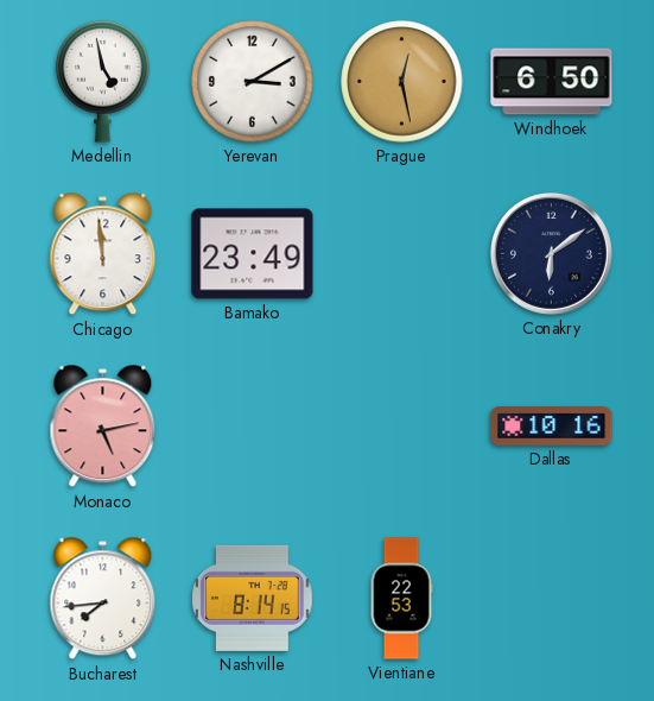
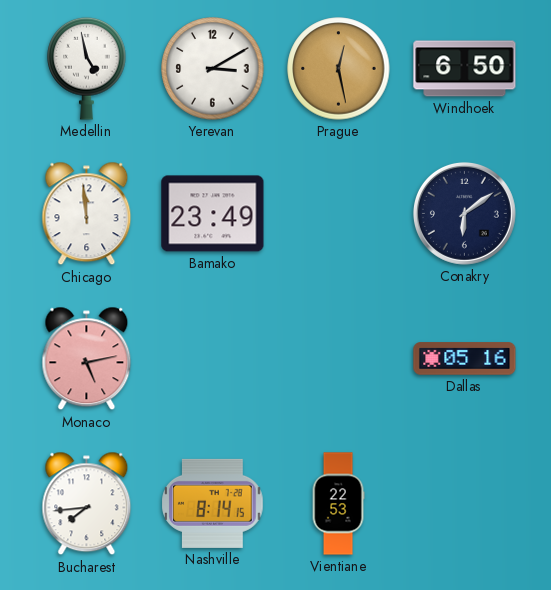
Dallas: 10:16 -> 05:16
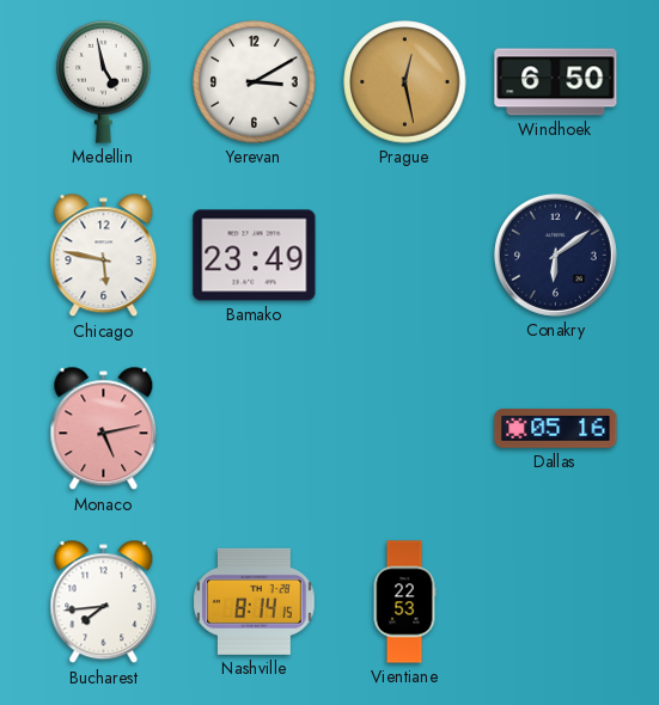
Chicago: 11:59 -> 5:47
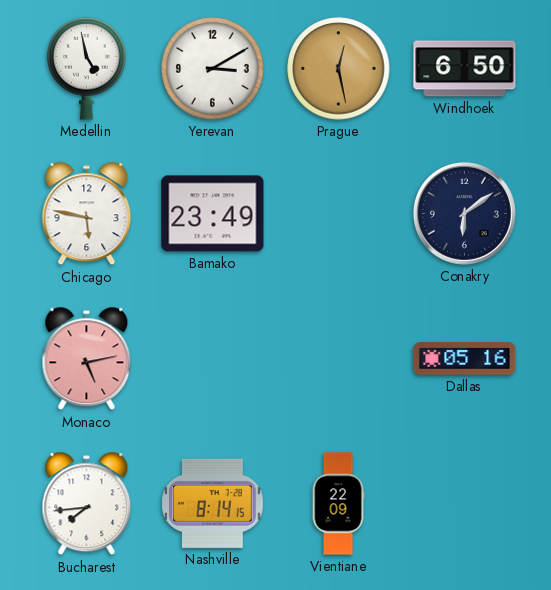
Vientiane: 22:53 -> 22:09
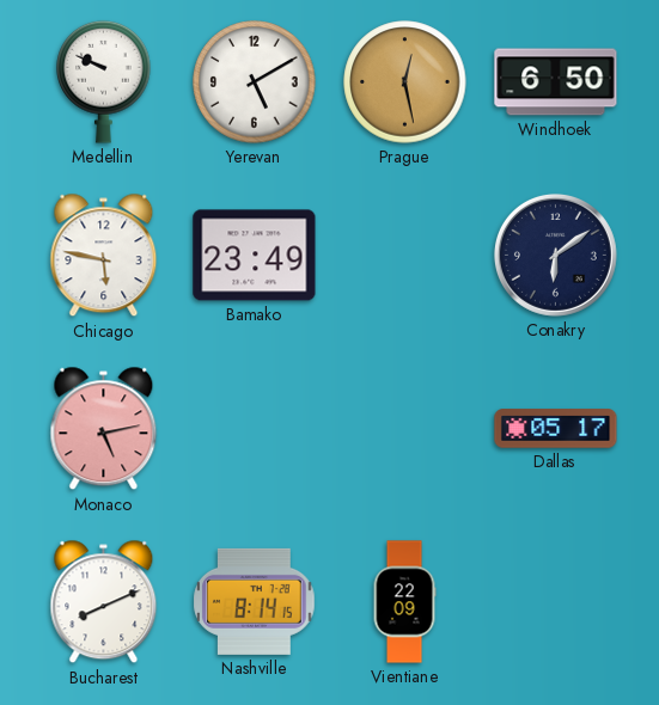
Medellin: 4:58 -> 9:49
Yerevan: 3:10 -> 5:10
Dallas: 05:16 -> 05:17
Bucharest: 7:44 -> 8:11
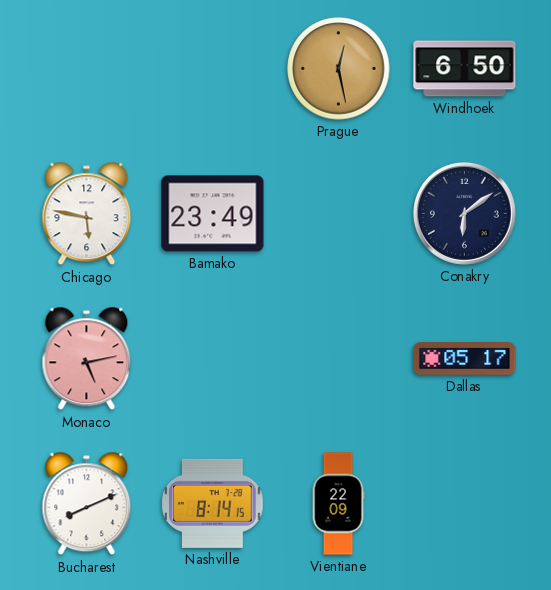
Medellin: 9:49 -> none
Yerevan: 5:10 -> none
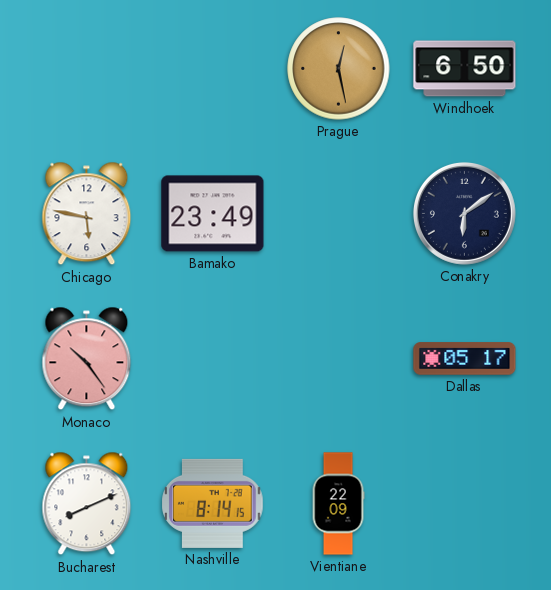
Monaco: 5:13 -> 10:24
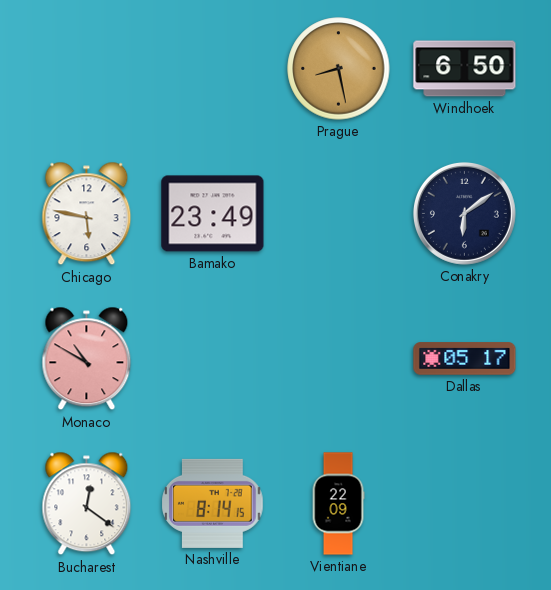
Prague: 12:28 -> 8:28
Monaco: 10:24 -> 10:50
Bucharest: 8:11 -> 12:21
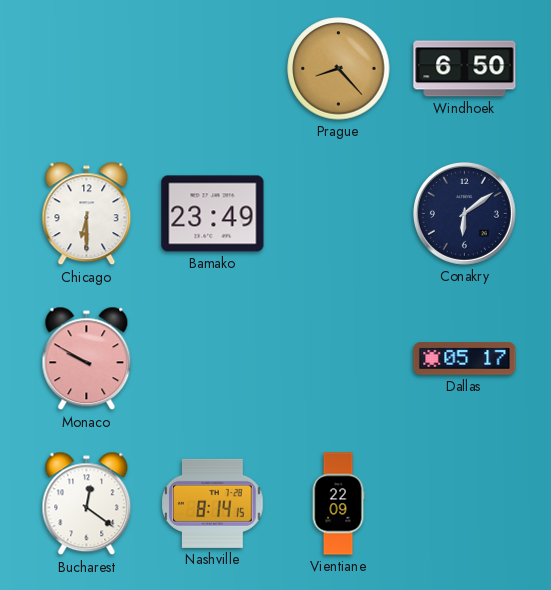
Prague: 8:28 -> 8:23
Chicago: 5:47 -> 6:30
Monaco: 10:50 -> 9:50
